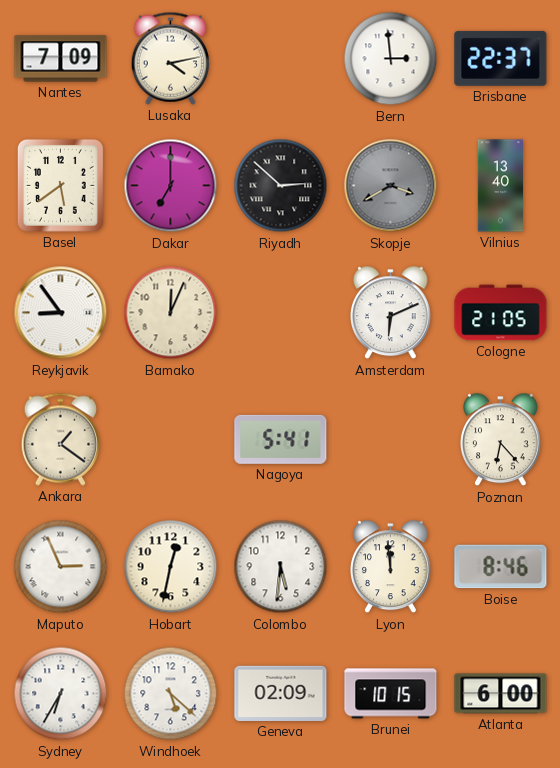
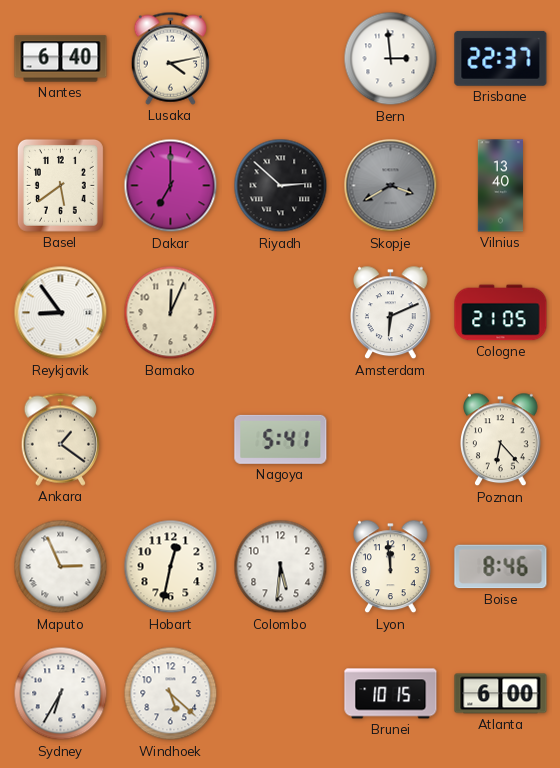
Nantes: 7:09 -> 6:40
Geneva: 02:09 -> none
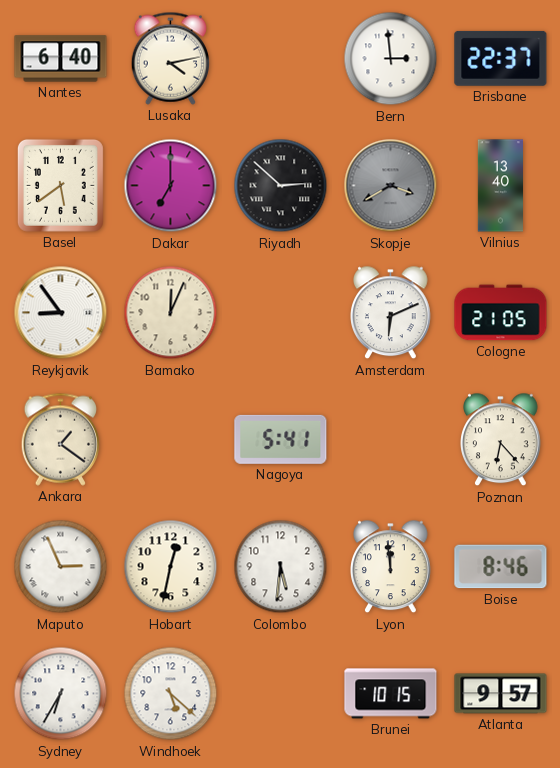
Atlanta: 6:00 -> 9:57
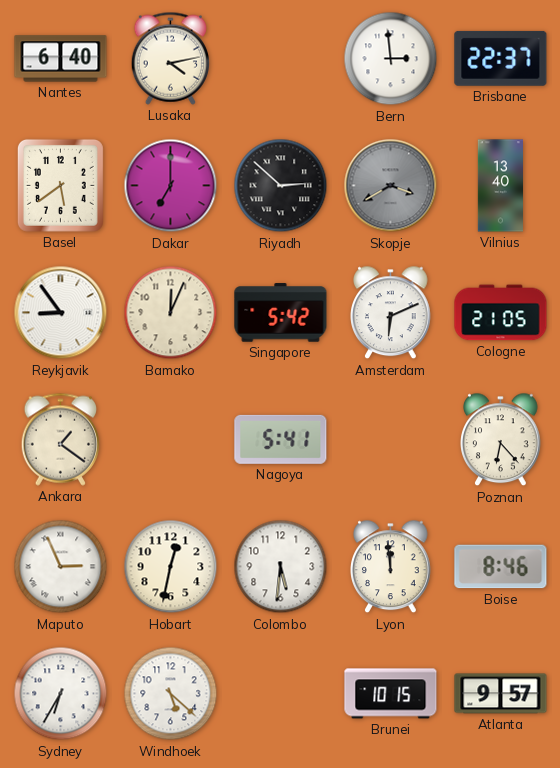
Singapore: none -> 5:42
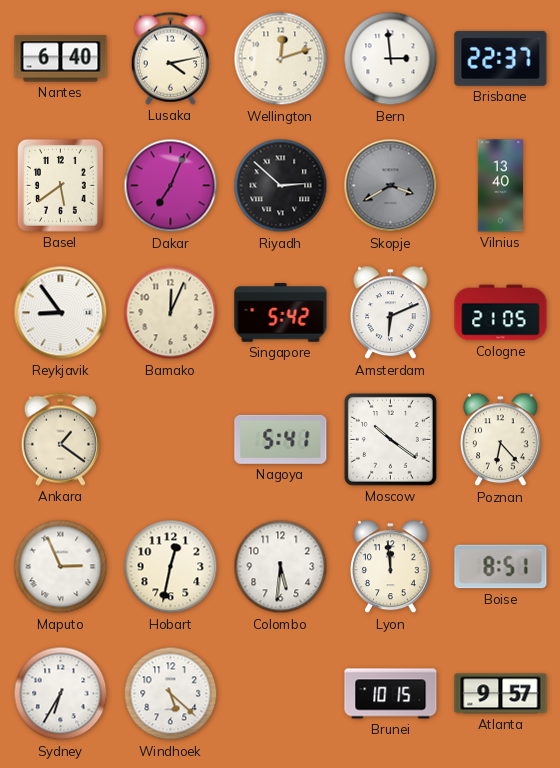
Wellington: none -> 12:12
Dakar: 7:00 -> 7:04
Moscow: none -> 10:21
Boise: 8:46 -> 8:51
